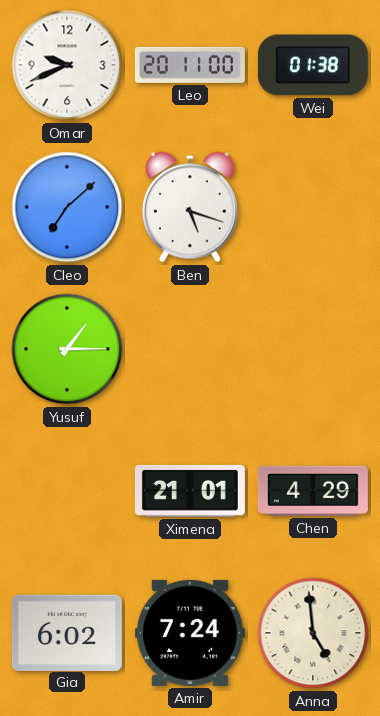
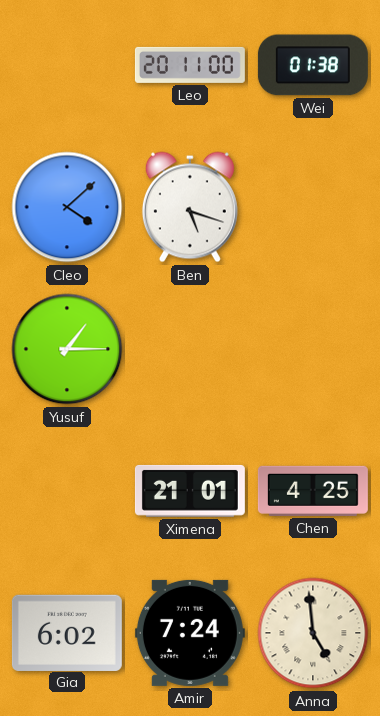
Omar: 9:41 -> none
Cleo: 7:08 -> 4:08
Chen: 4:29 -> 4:25
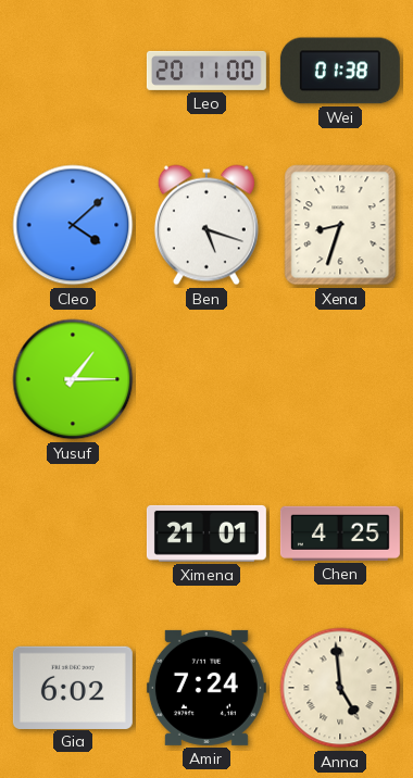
Xena: none -> 8:33
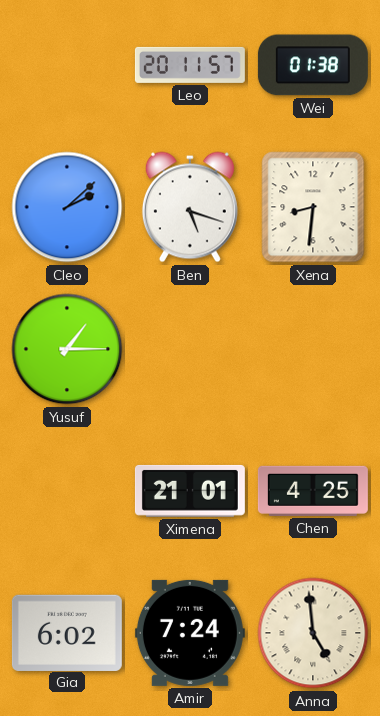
Leo: 20:11:00 -> 20:11:57
Cleo: 4:08 -> 2:08
Xena: 8:33 -> 8:31
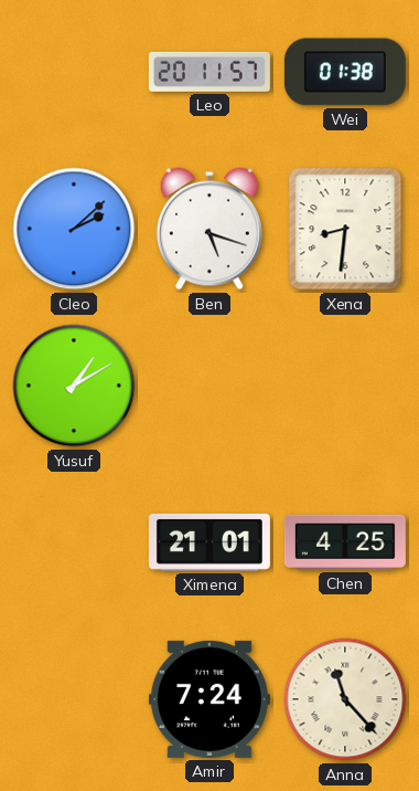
Yusuf: 1:15 -> 1:10
Gia: 6:02 -> none
Anna: 4:59 -> 11:23
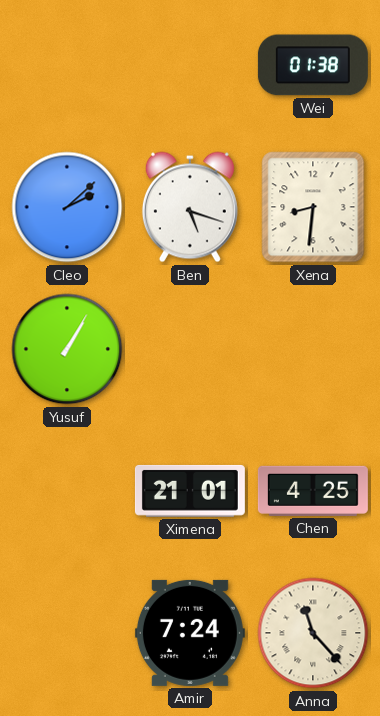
Leo: 20:11 -> none
Yusuf: 1:10 -> 1:05
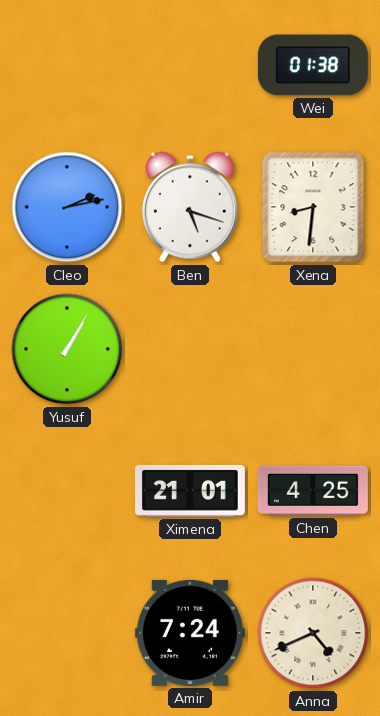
Cleo: 2:08 -> 2:13
Anna: 11:23 -> 4:41
